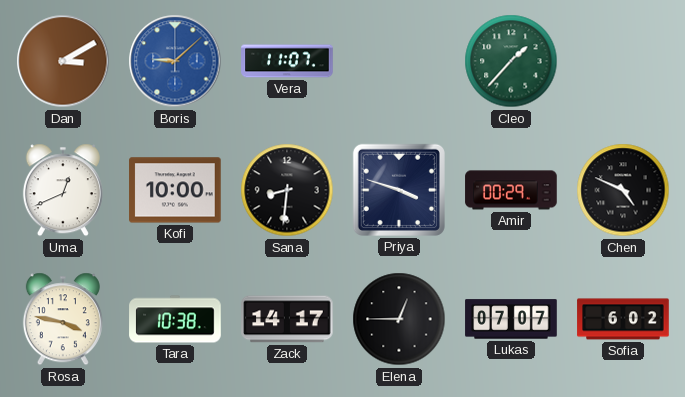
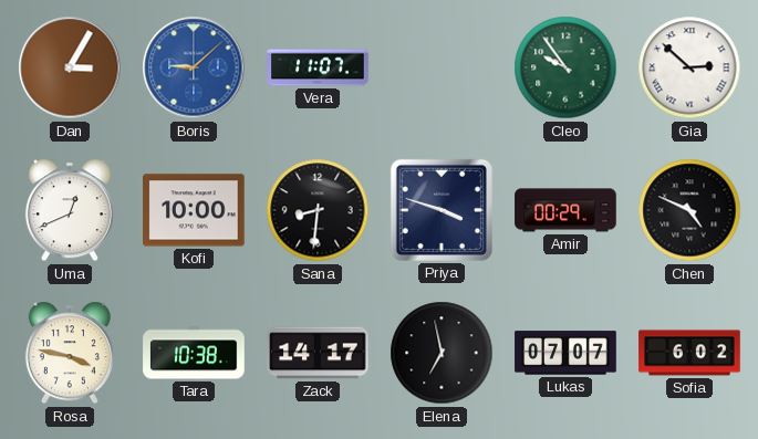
Dan: 3:10 -> 3:05
Cleo: 1:37 -> 9:54
Gia: none -> 2:52
Elena: 12:45 -> 6:58
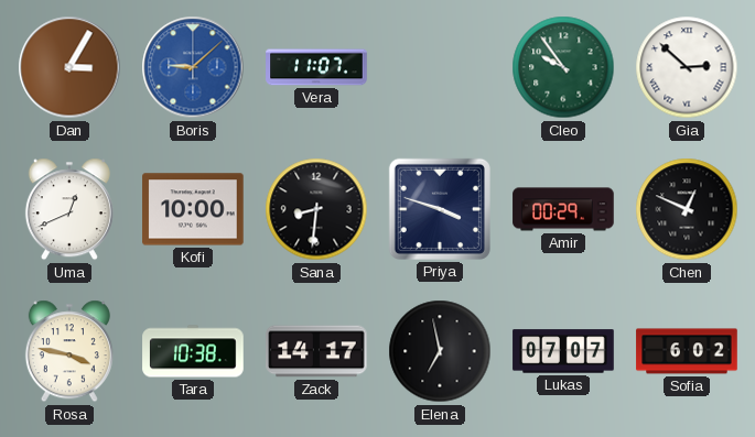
Chen: 4:49 -> 12:49
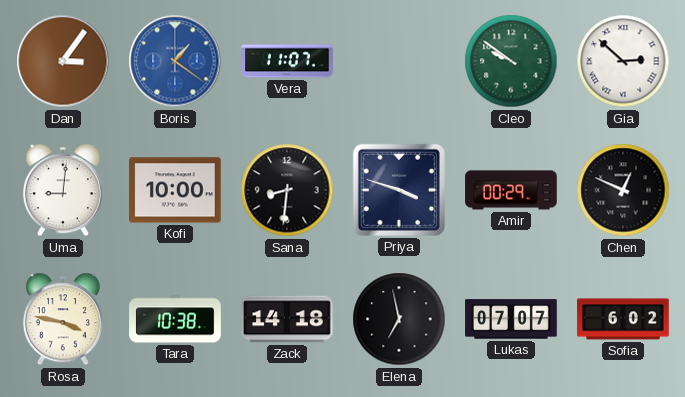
Dan: 3:05 -> 3:06
Boris: 9:08 -> 1:21
Cleo: 9:54 -> 9:51
Uma: 12:41 -> 9:01
Zack: 14:17 -> 14:18
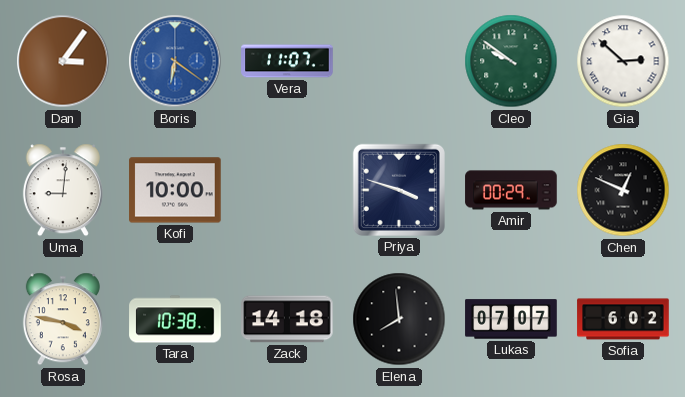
Boris: 1:21 -> 6:21
Sana: 8:31 -> none
Elena: 6:58 -> 7:59
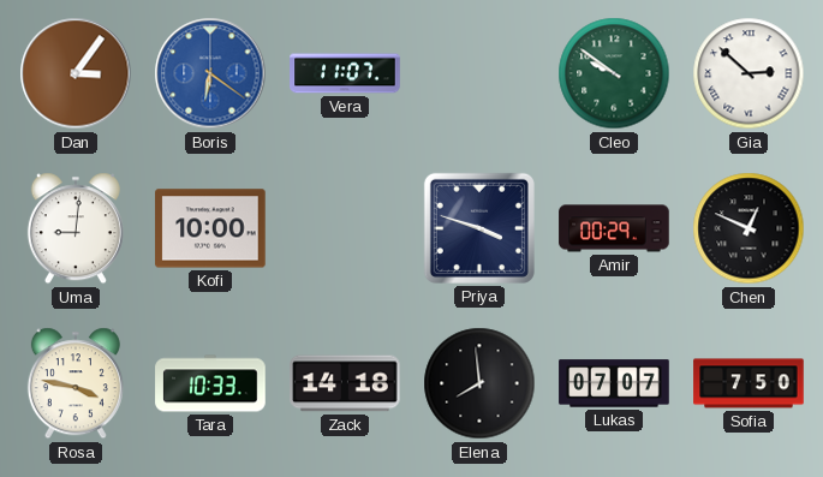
Tara: 10:38 -> 10:33
Sofia: 6:02 -> 7:50
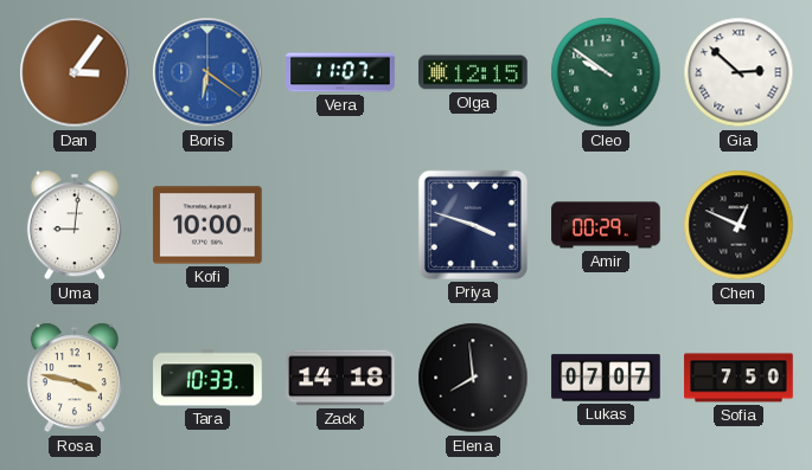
Olga: none -> 12:15
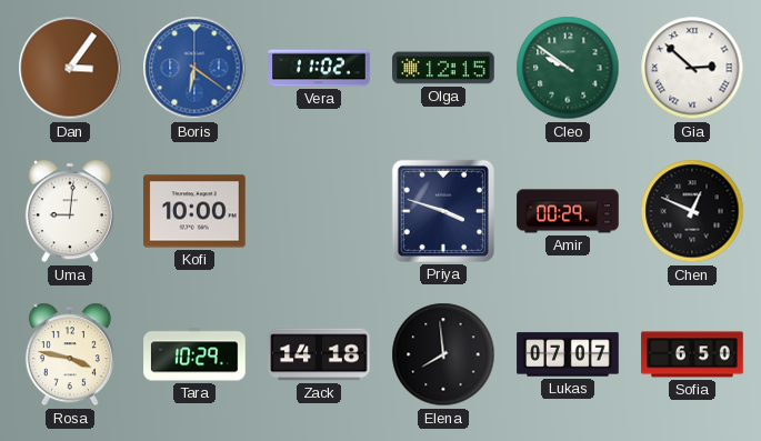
Vera: 11:07 -> 11:02
Tara: 10:33 -> 10:29
Sofia: 7:50 -> 6:50
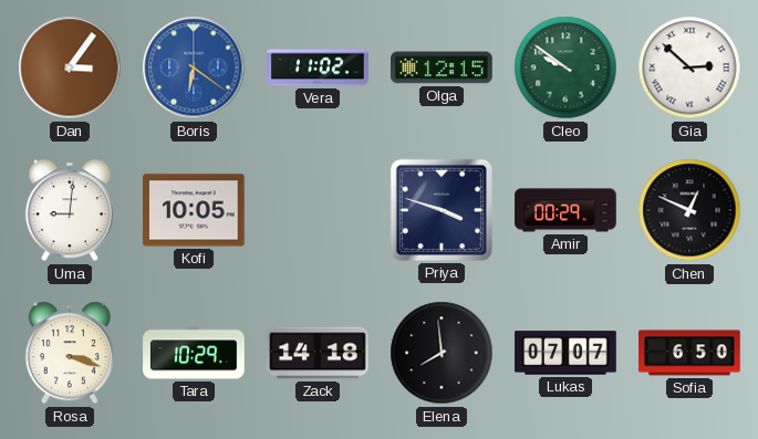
Kofi: 10:00 -> 10:05
Rosa: 3:47 -> 3:18
